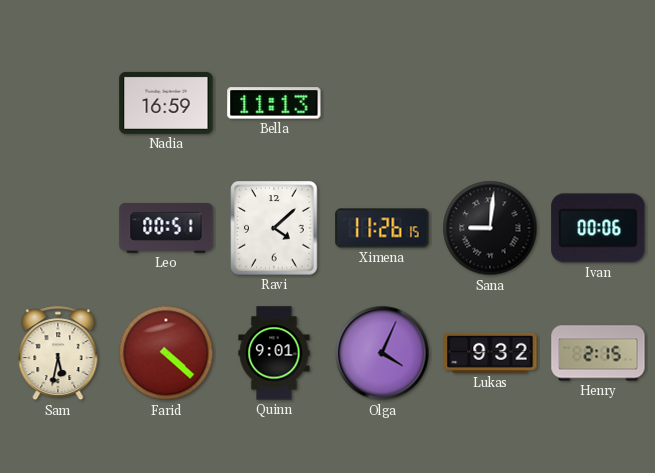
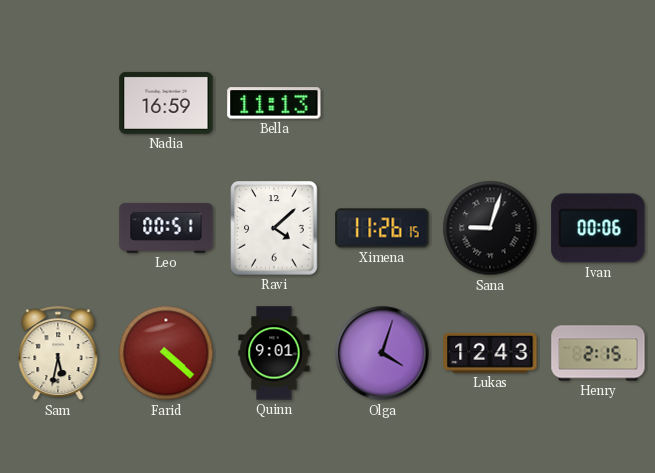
Sana: 9:01 -> 9:03
Olga: 4:04 -> 4:03
Lukas: 9:32 -> 12:43
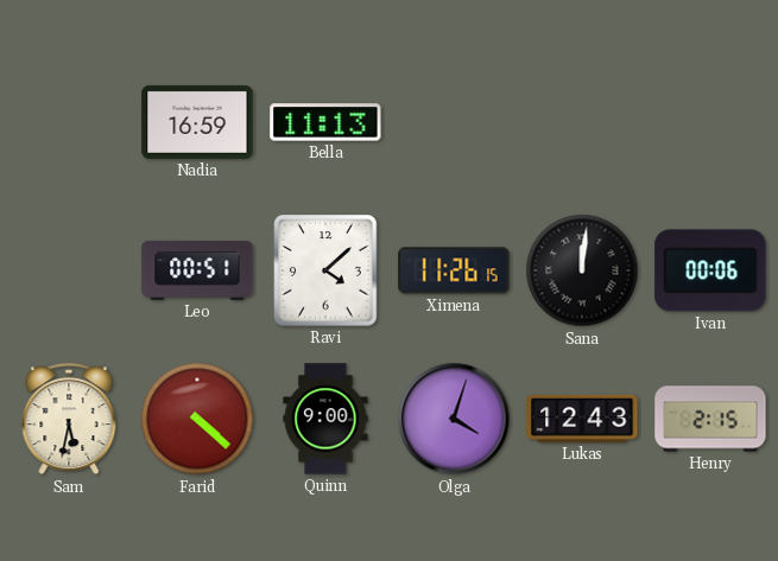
Sana: 9:03 -> 12:01
Quinn: 9:01 -> 9:00
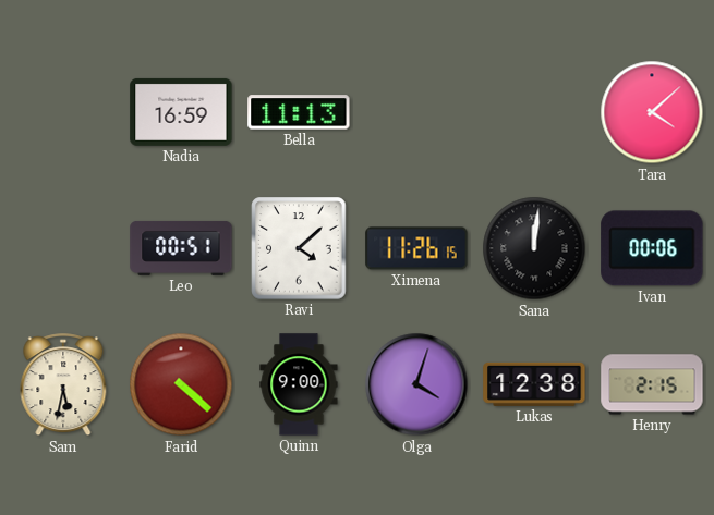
Tara: none -> 4:08
Lukas: 12:43 -> 12:38
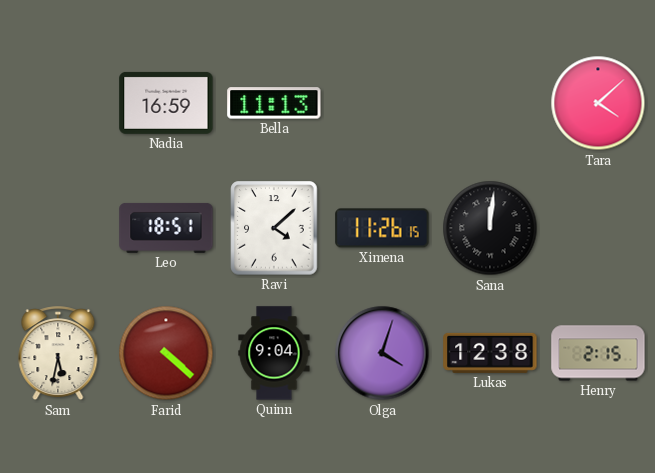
Leo: 00:51 -> 18:51
Ivan: 00:06 -> none
Quinn: 9:00 -> 9:04
